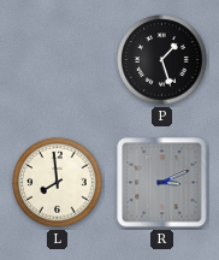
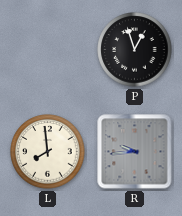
P: 1:27 -> 12:57
R: 3:11 -> 9:44
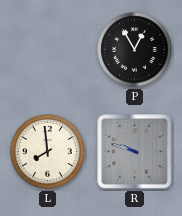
P: 12:57 -> 12:55
R: 9:44 -> 9:48
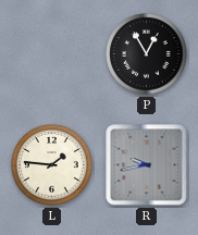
L: 7:59 -> 1:46
R: 9:48 -> 9:43
